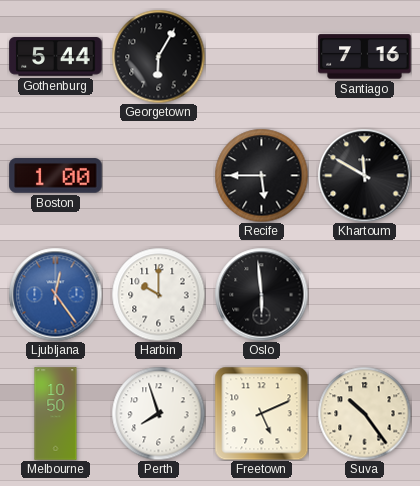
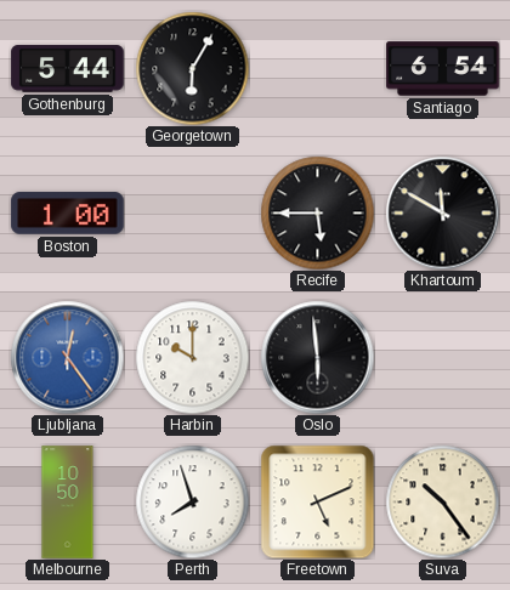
Santiago: 7:16 -> 6:54
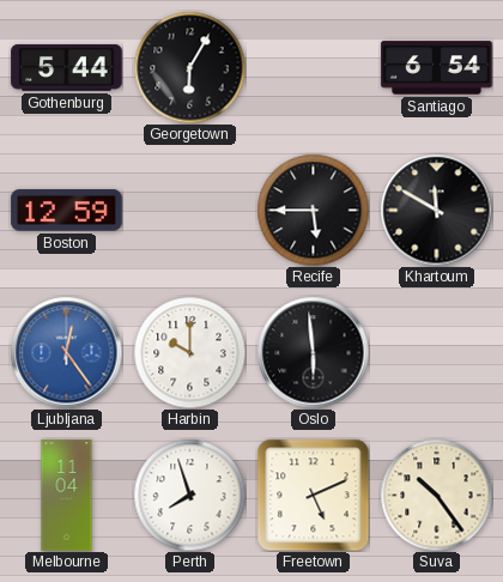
Boston: 1:00 -> 12:59
Melbourne: 10:50 -> 11:04
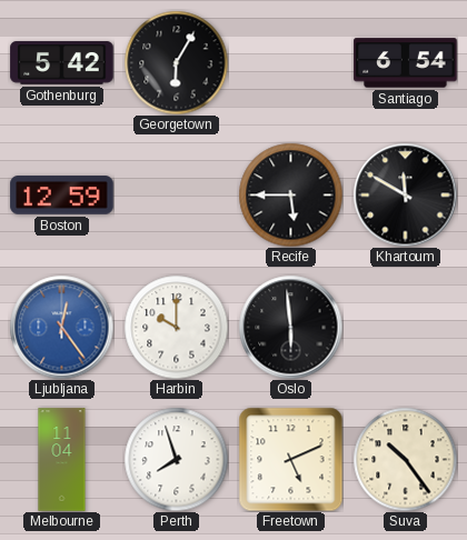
Gothenburg: 5:44 -> 5:42
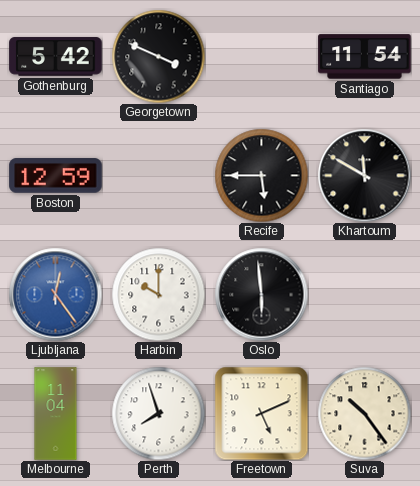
Georgetown: 6:05 -> 3:49
Santiago: 6:54 -> 11:54
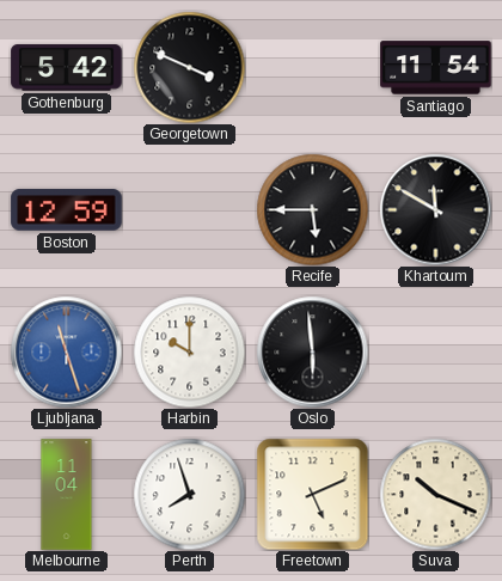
Ljubljana: 12:24 -> 11:27
Suva: 10:24 -> 10:19
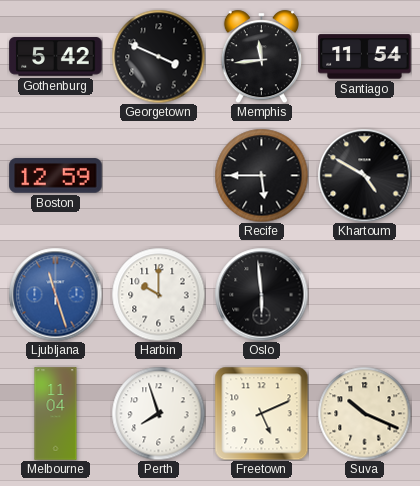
Memphis: none -> 11:44
Khartoum: 11:50 -> 4:50
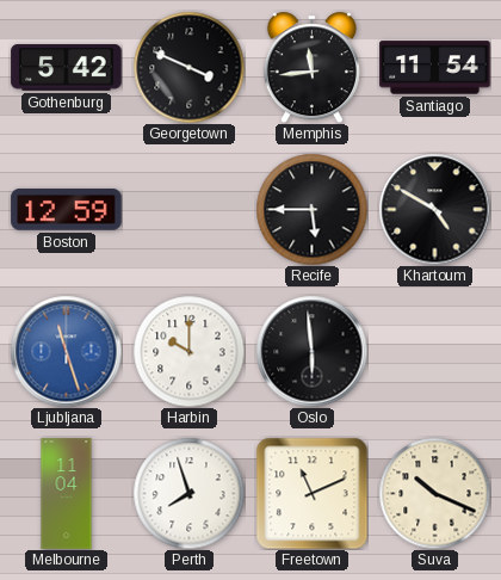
Freetown: 5:11 -> 11:11
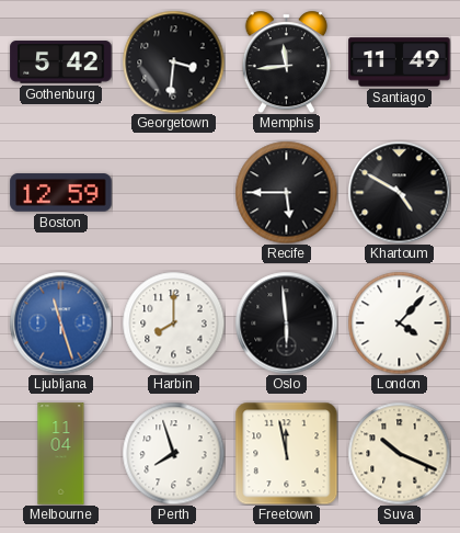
Georgetown: 3:49 -> 3:31
Santiago: 11:54 -> 11:49
Harbin: 10:00 -> 8:00
London: none -> 4:07
Freetown: 11:11 -> 11:58
